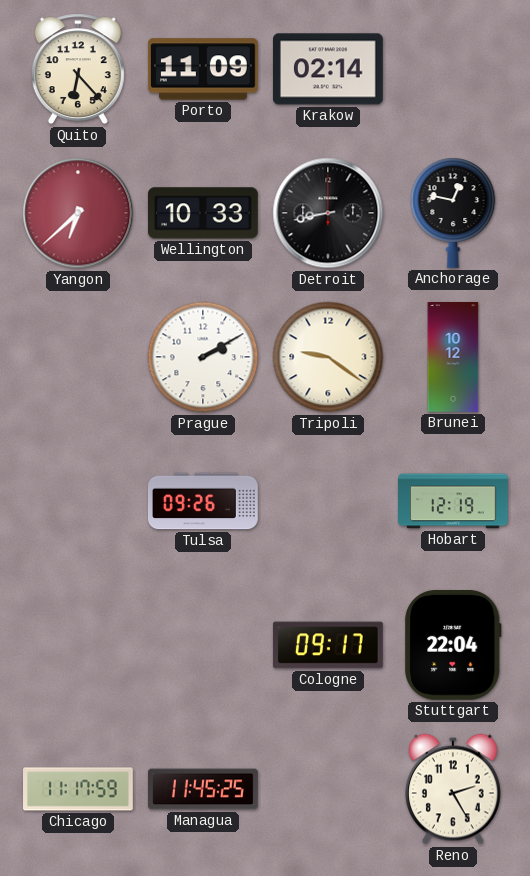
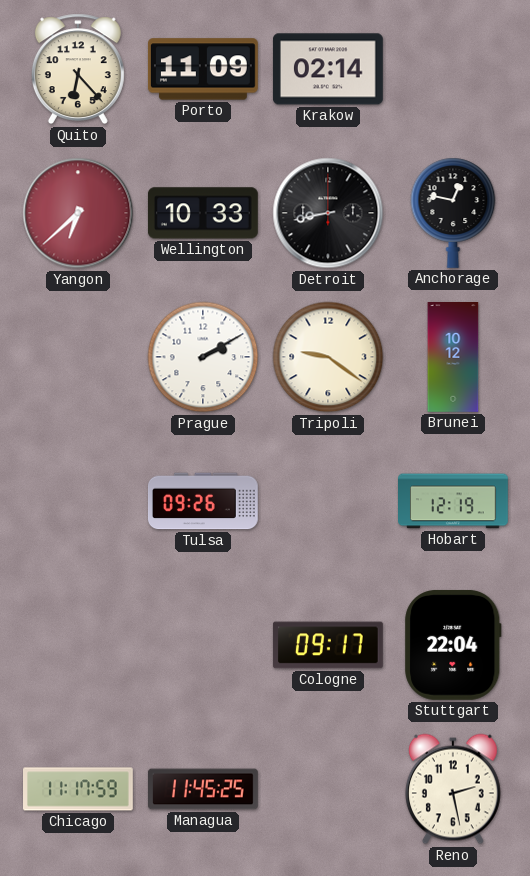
Reno: 2:25 -> 2:28
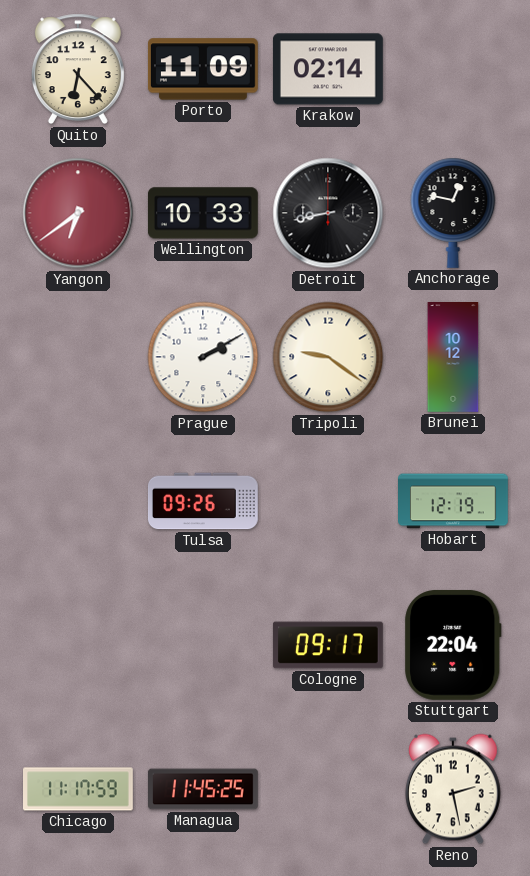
Yangon: 6:38 -> 6:39
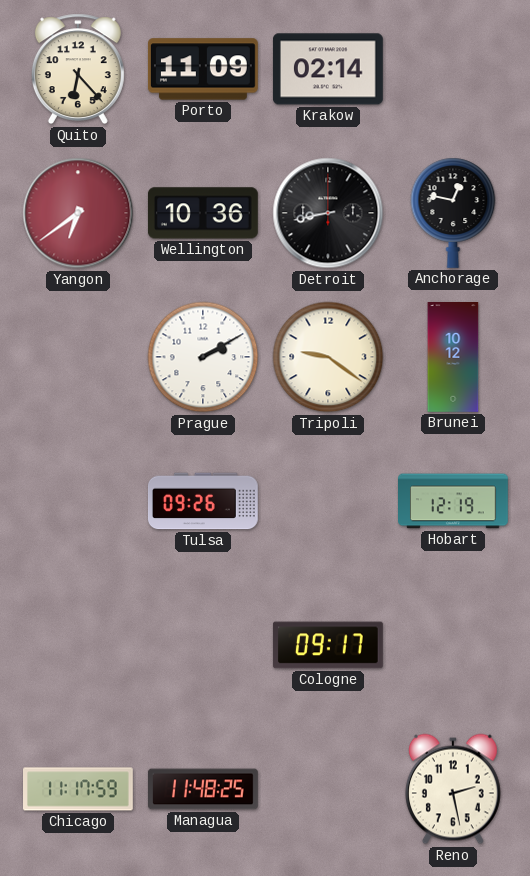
Wellington: 10:33 -> 10:36
Stuttgart: 22:04 -> none
Managua: 11:45 -> 11:48
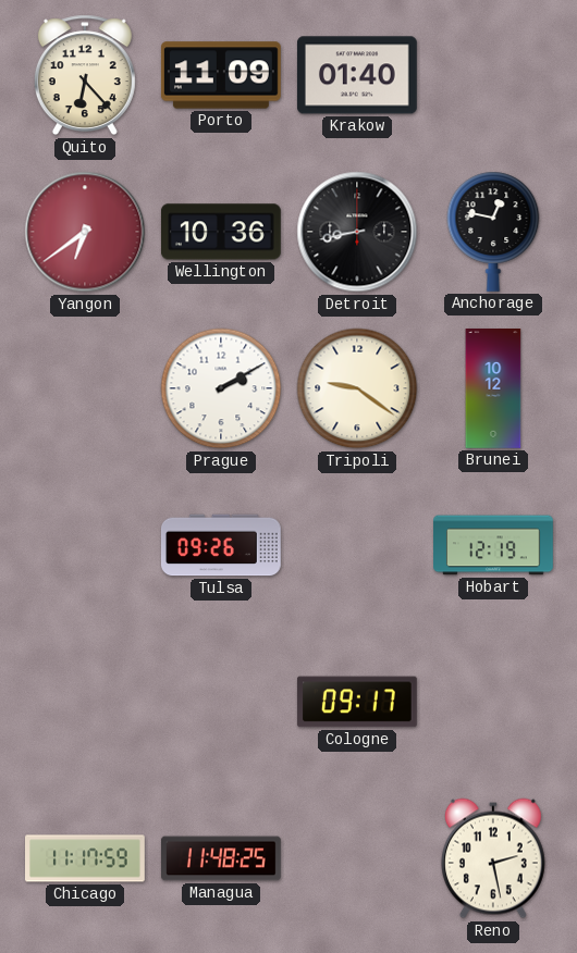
Krakow: 02:14 -> 01:40
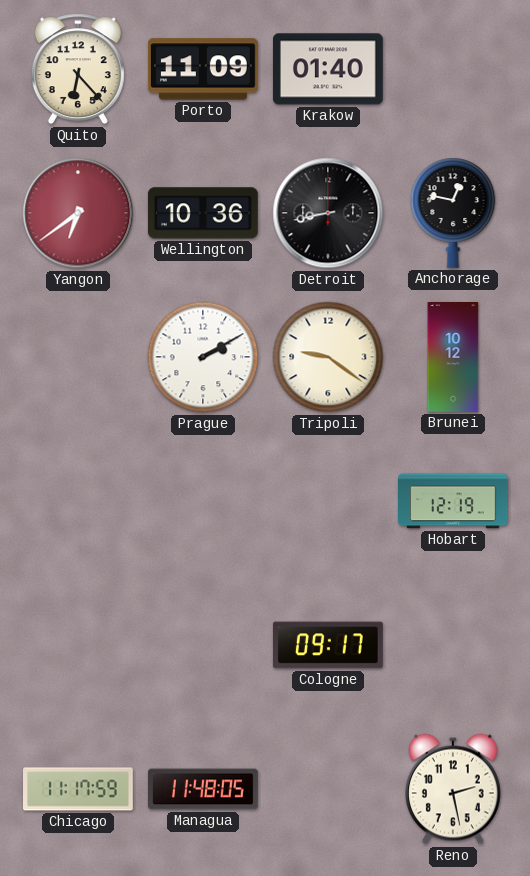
Tulsa: 09:26 -> none
Managua: 11:48:25 -> 11:48:05
